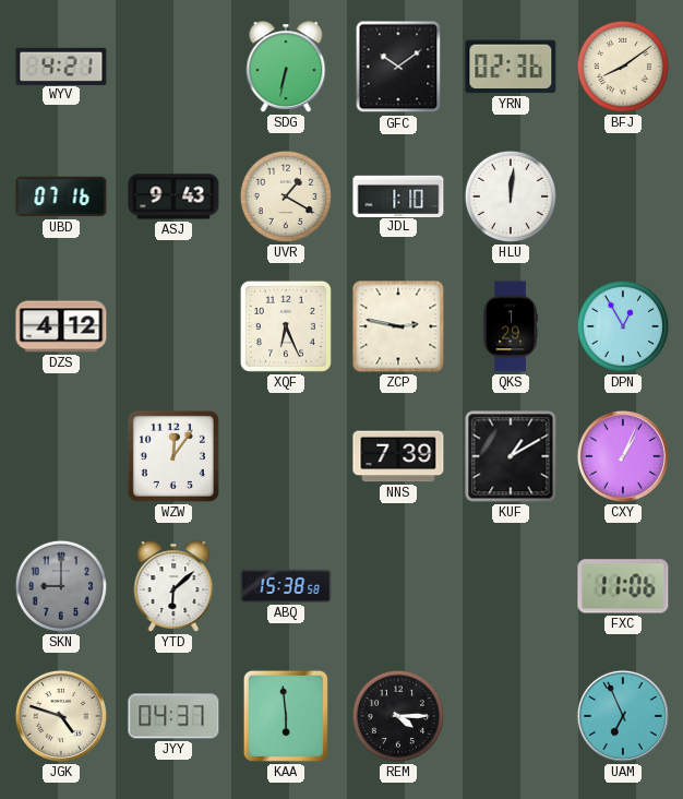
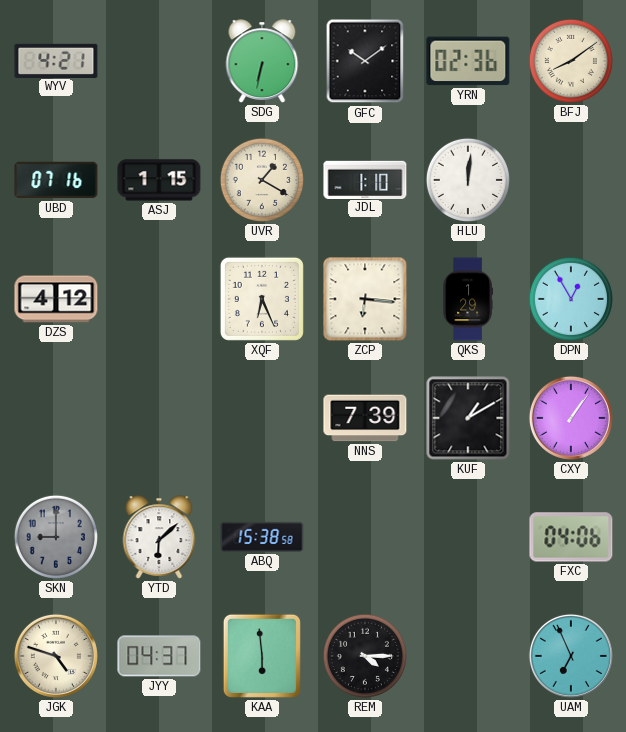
ASJ: 9:43 -> 1:15
ZCP: 2:47 -> 6:16
WZW: 12:06 -> none
CXY: 1:04 -> 1:06
FXC: 11:06 -> 04:06
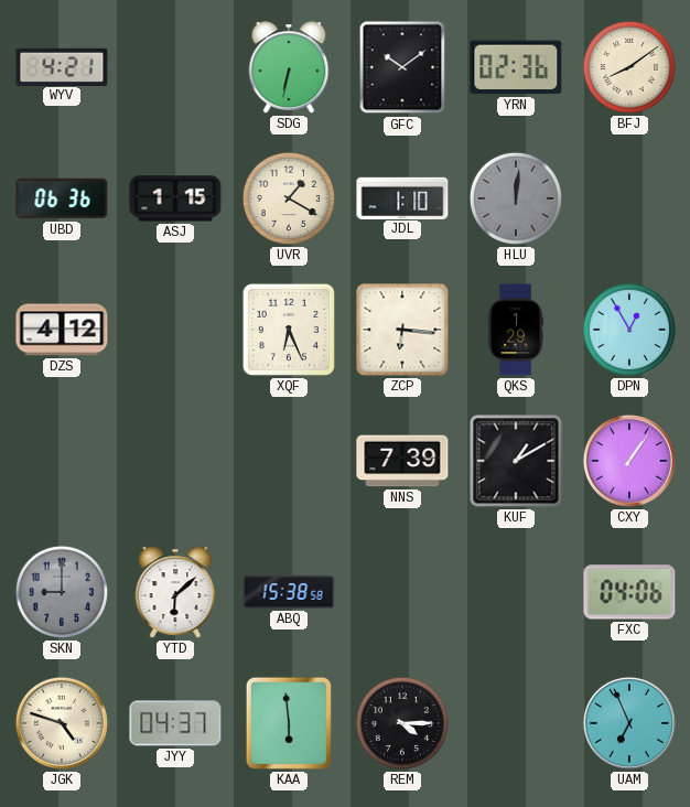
UBD: 07:16 -> 06:36
HLU dial: white -> grey
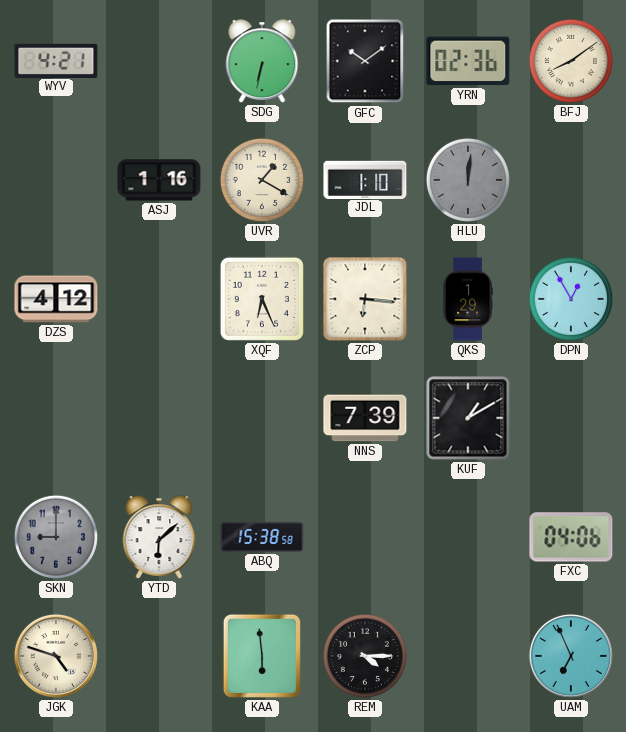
UBD: 06:36 -> none
ASJ: 1:15 -> 1:16
CXY: 1:06 -> none
JYY: 04:37 -> none
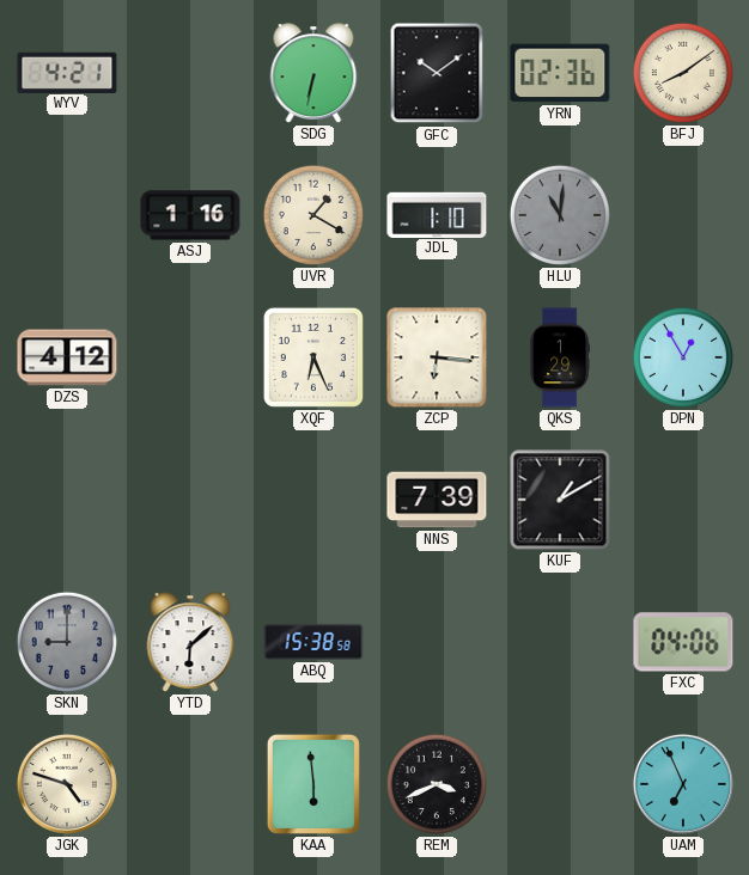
HLU: 12:01 -> 11:01
REM: 4:15 -> 3:41
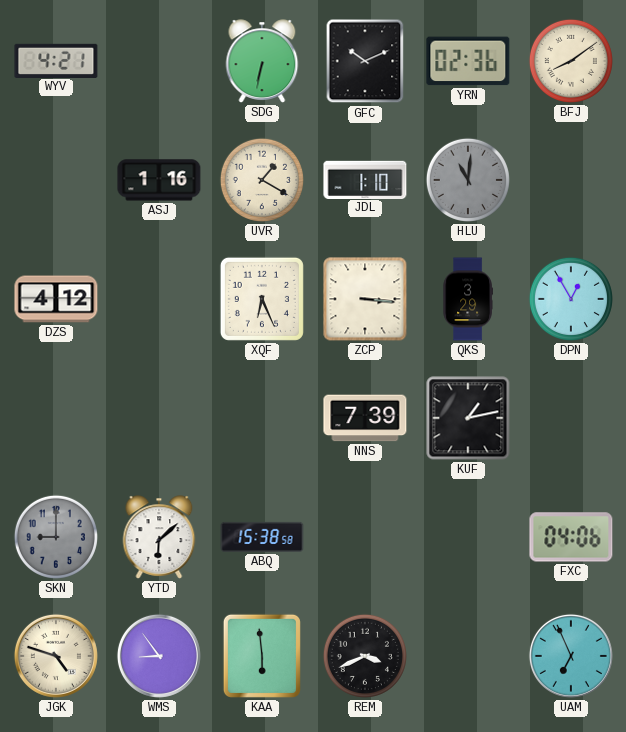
GFC: 10:09 -> 10:11
ZCP: 6:16 -> 3:16
QKS: 1:29 -> 3:29
KUF: 1:10 -> 1:13
WMS: none -> 8:54
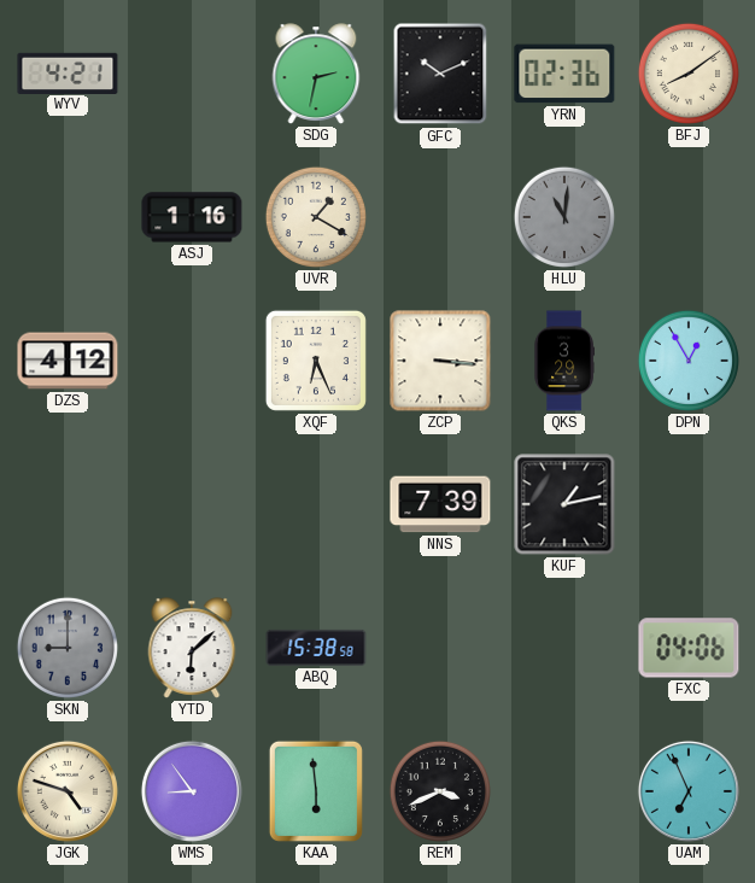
SDG: 6:32 -> 2:32
JDL: 1:10 -> none
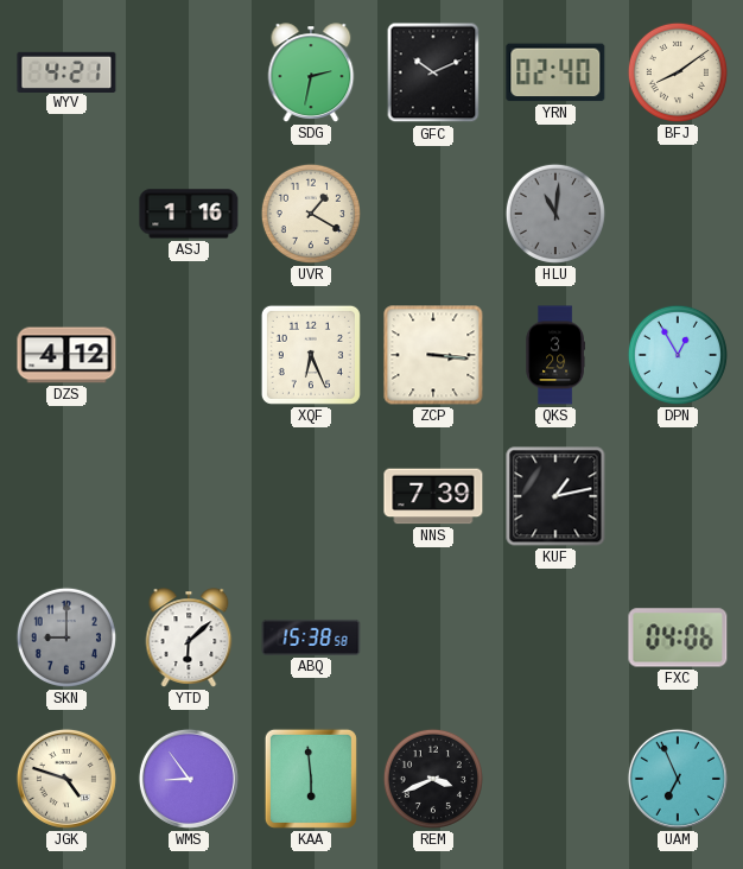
YRN: 02:36 -> 02:40
